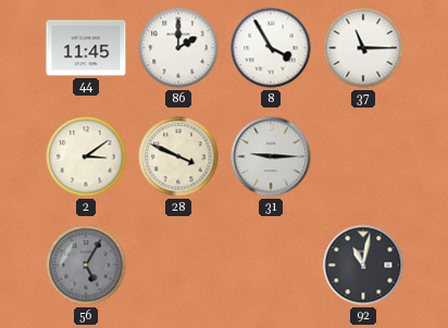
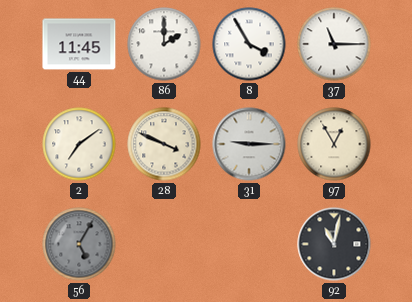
2: 3:09 -> 7:09
97: none -> 12:55
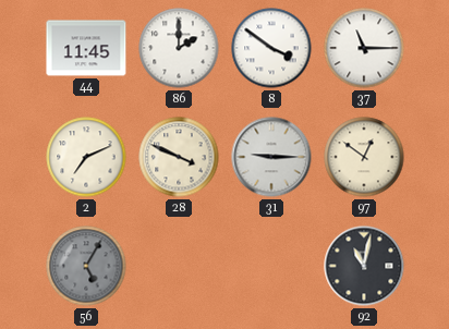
8: 3:55 -> 3:51
2: 7:09 -> 7:11
97: 12:55 -> 12:51
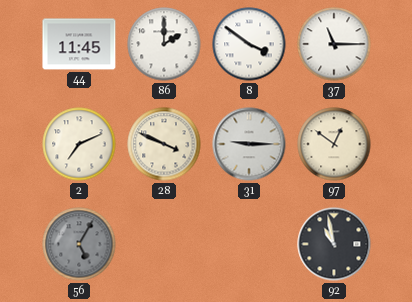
92: 11:02 -> 10:58
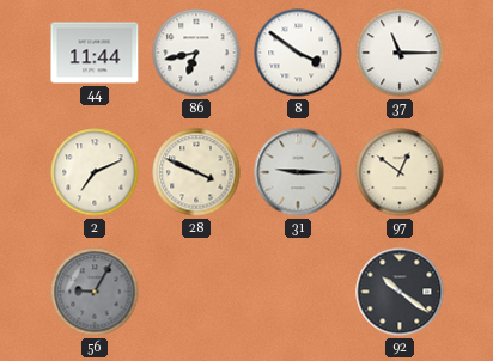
44: 11:45 -> 11:44
86: 2:00 -> 6:43
56: 5:05 -> 9:05
92: 10:58 -> 10:21
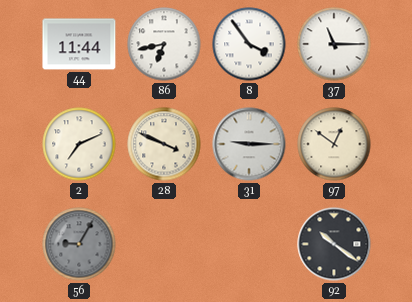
8: 3:51 -> 3:54
